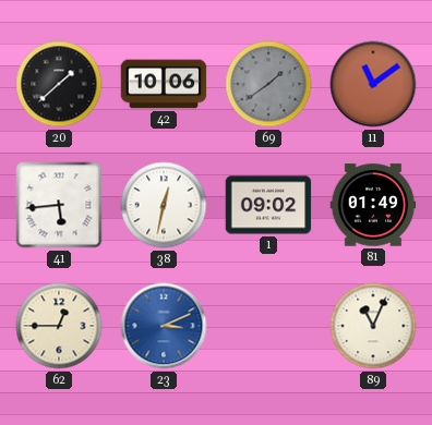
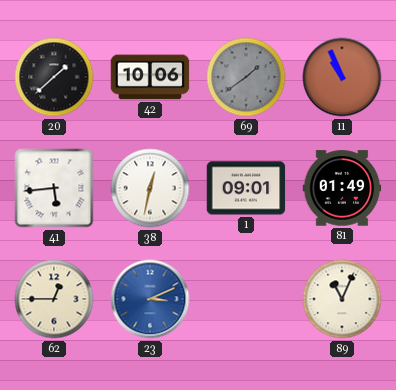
11: 11:09 -> 10:56
1: 09:02 -> 09:01
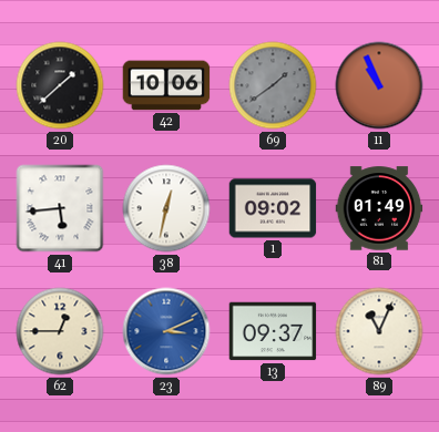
1: 09:01 -> 09:02
13: none -> 09:37
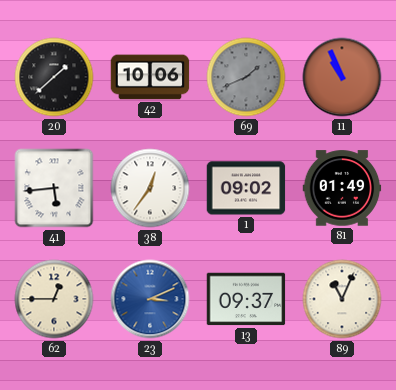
69: 1:39 -> 1:41
38: 12:32 -> 12:36
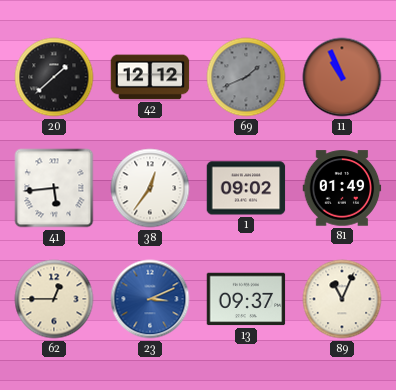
42: 10:06 -> 12:12
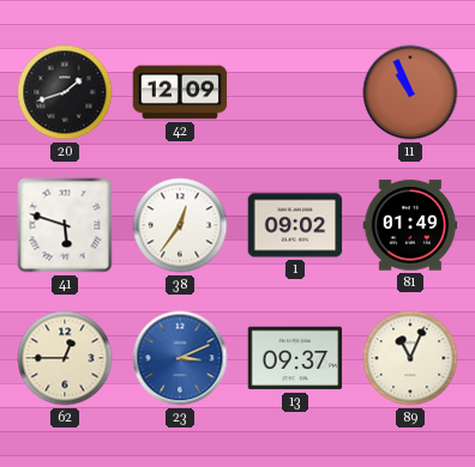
20: 1:38 -> 1:42
42: 12:12 -> 12:09
69: 1:41 -> none
41: 5:44 -> 5:48
